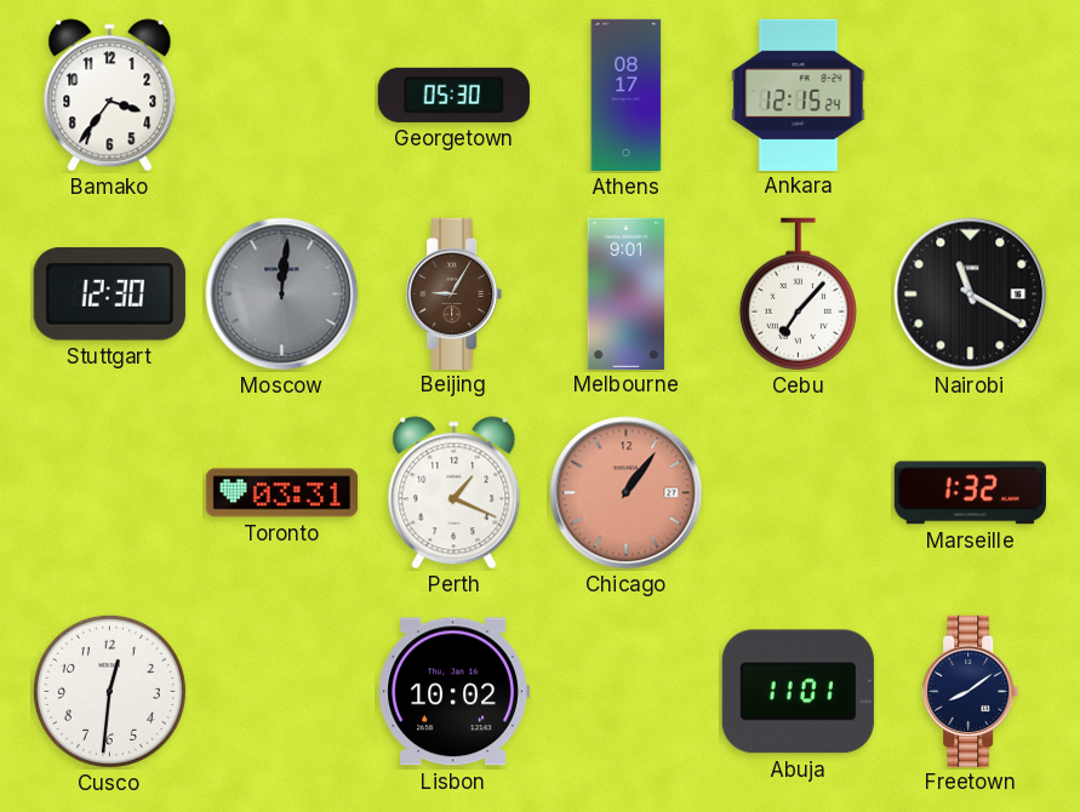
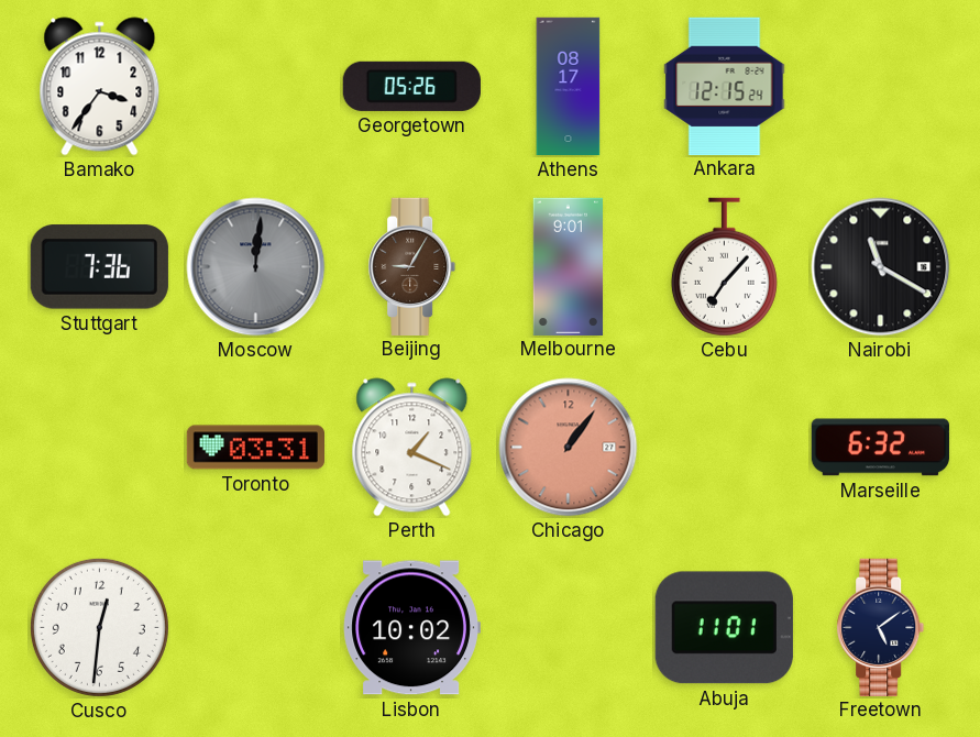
Georgetown: 05:30 -> 05:26
Stuttgart: 12:30 -> 7:36
Marseille: 1:32 -> 6:32
Freetown: 8:09 -> 5:09
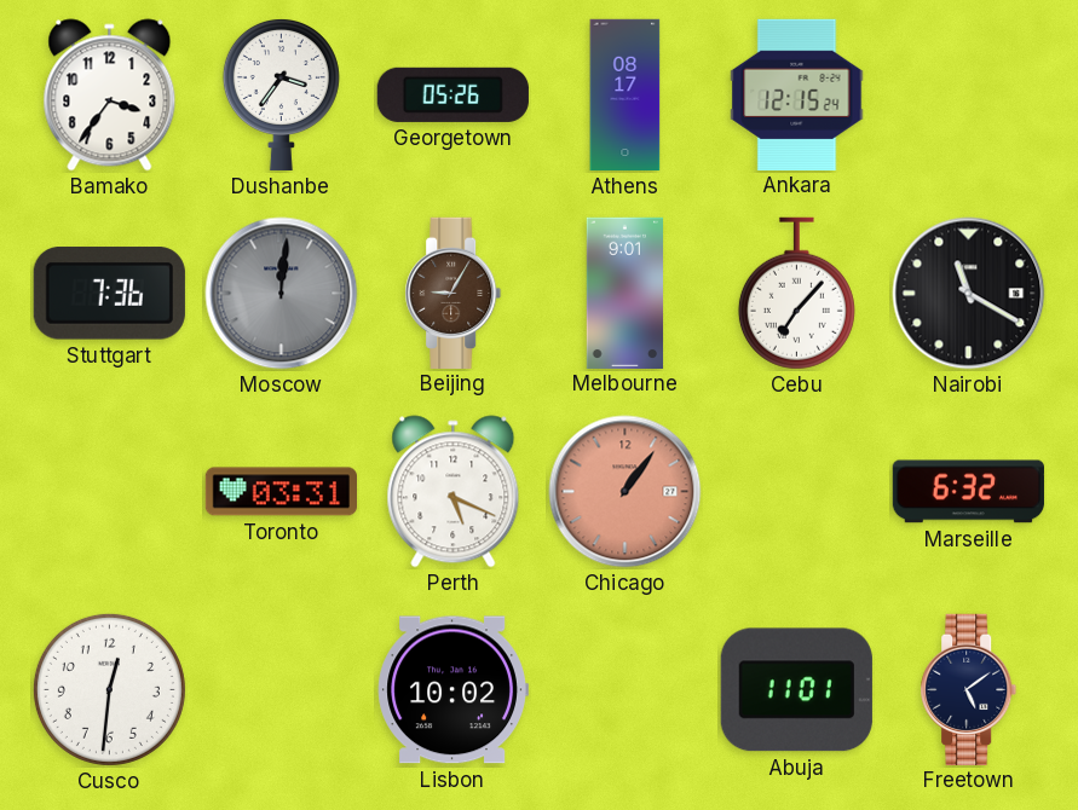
Dushanbe: none -> 3:36
Perth: 1:19 -> 5:19
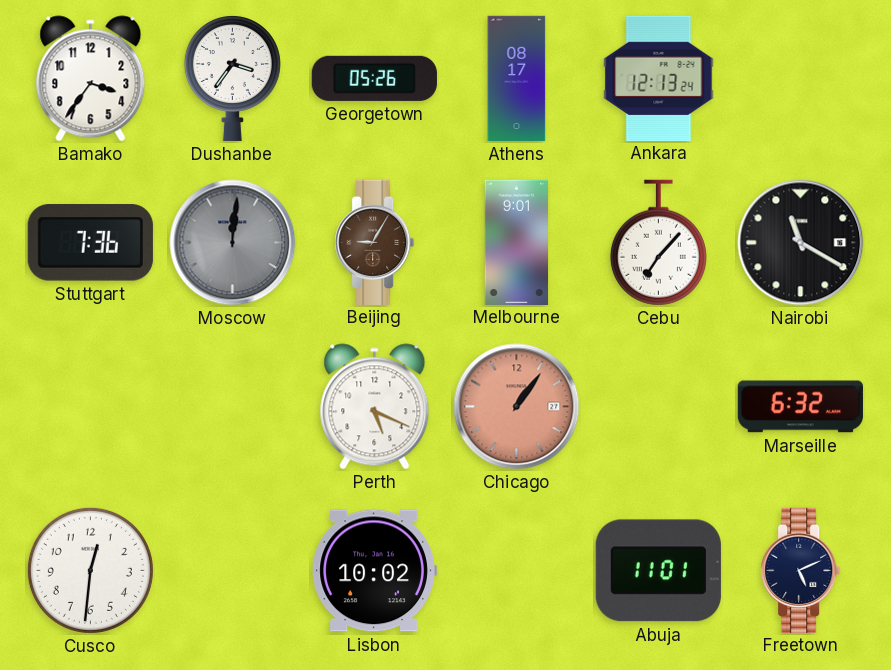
Ankara: 12:15 -> 12:13
Toronto: 03:31 -> none
Freetown: 5:09 -> 5:11
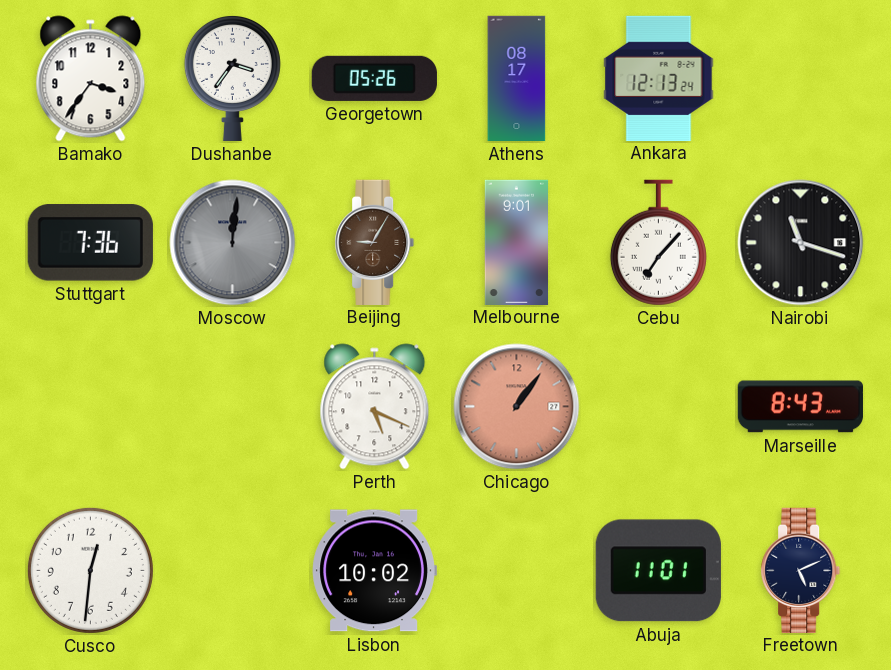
Nairobi: 11:20 -> 11:18
Marseille: 6:32 -> 8:43
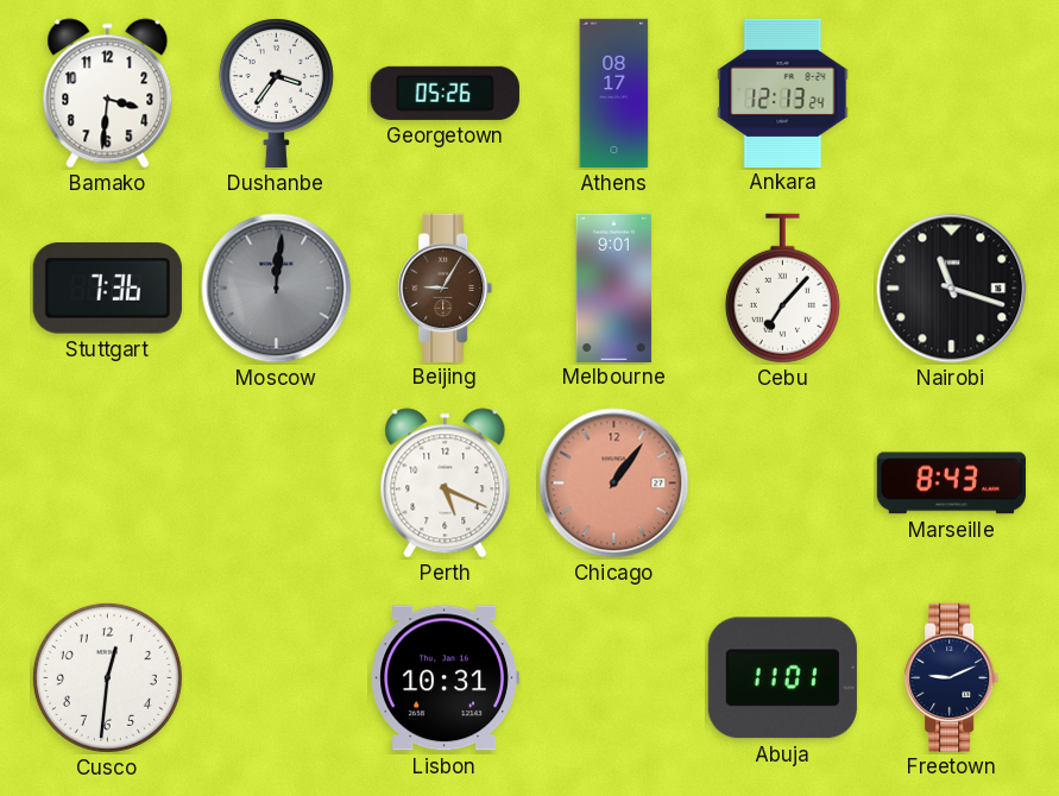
Bamako: 3:36 -> 3:31
Lisbon: 10:02 -> 10:31
Freetown: 5:11 -> 9:11
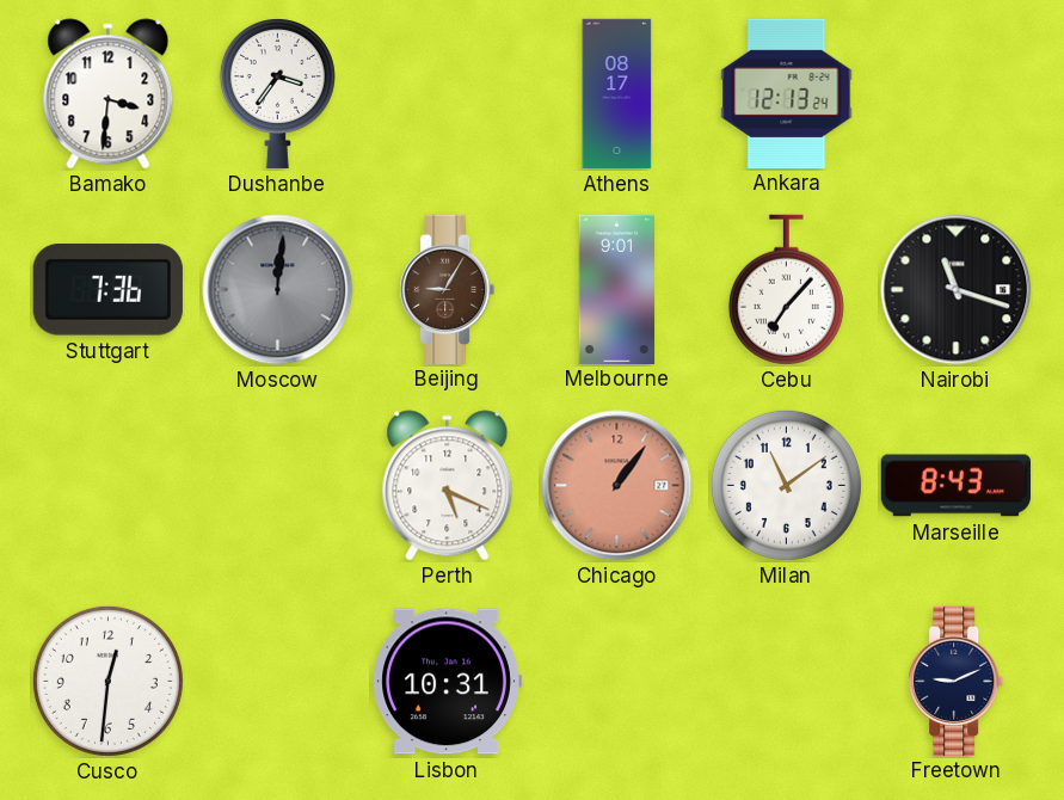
Georgetown: 05:26 -> none
Milan: none -> 11:09
Abuja: 11:01 -> none
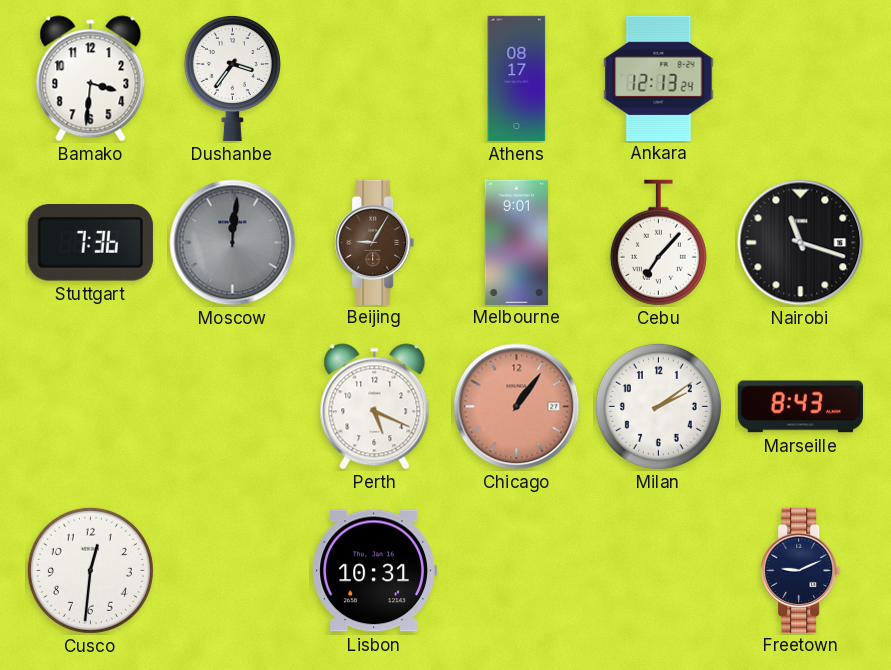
Milan: 11:09 -> 2:09
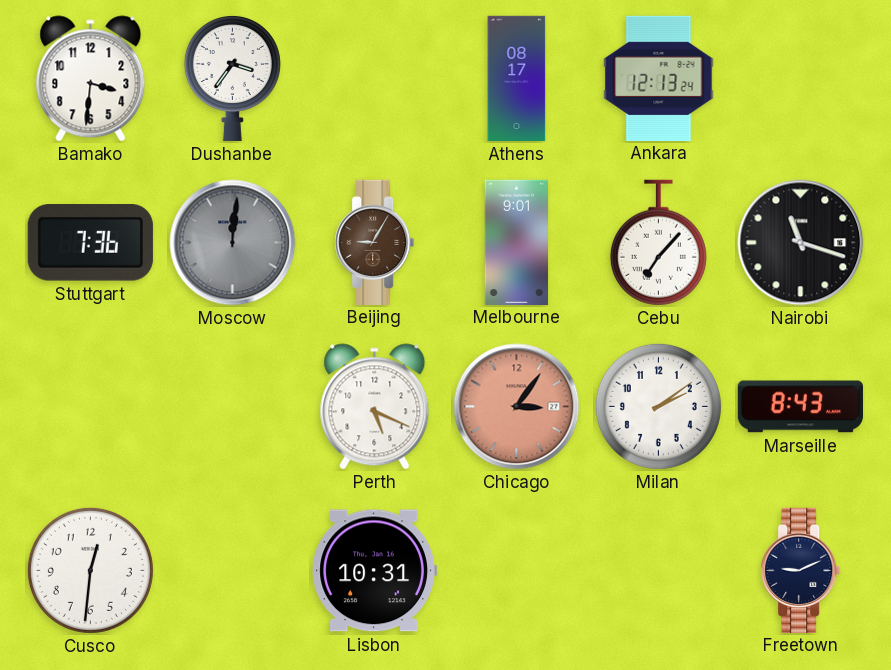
Chicago: 1:06 -> 3:06
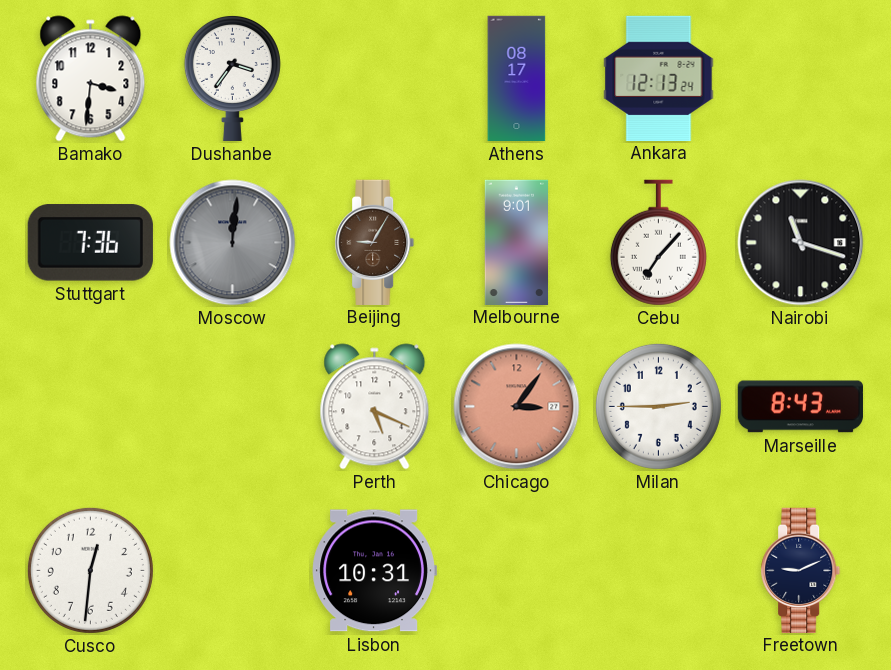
Milan: 2:09 -> 2:45
